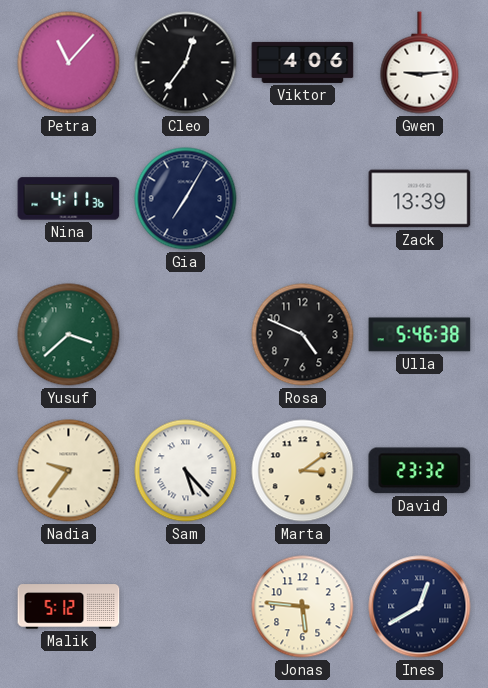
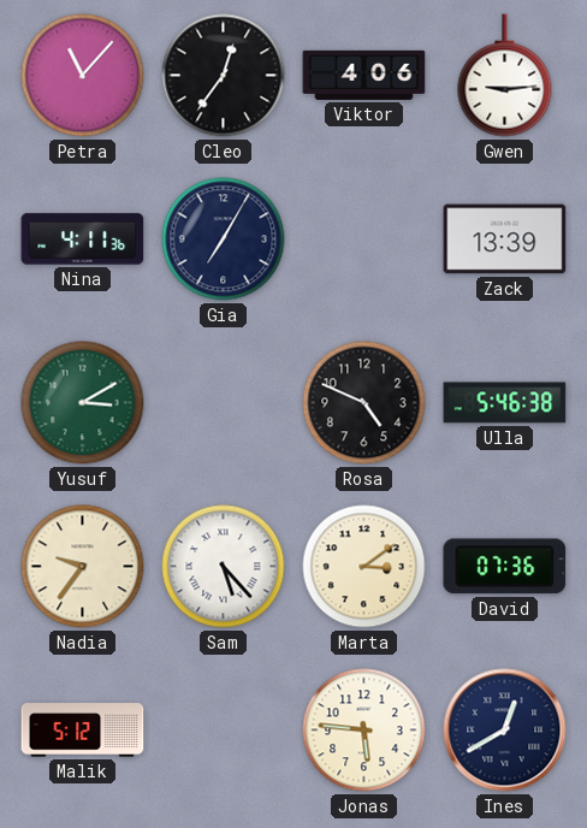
Yusuf: 3:38 -> 3:10
David: 23:32 -> 07:36
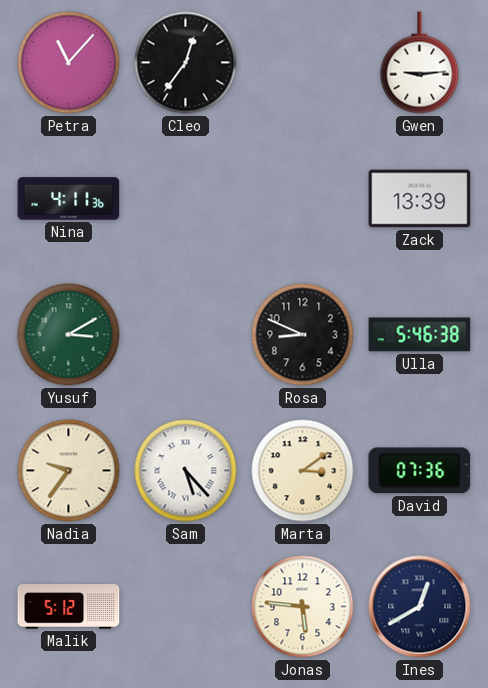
Viktor: 4:06 -> none
Gia: 7:05 -> none
Rosa: 4:49 -> 8:49
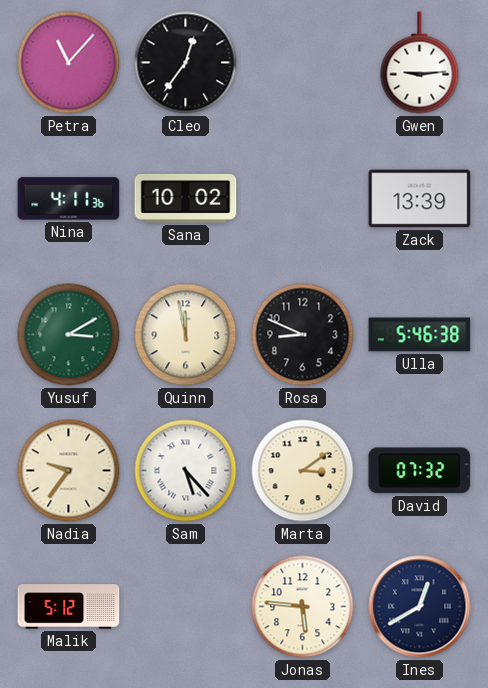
Sana: none -> 10:02
Quinn: none -> 11:58
David: 07:36 -> 07:32
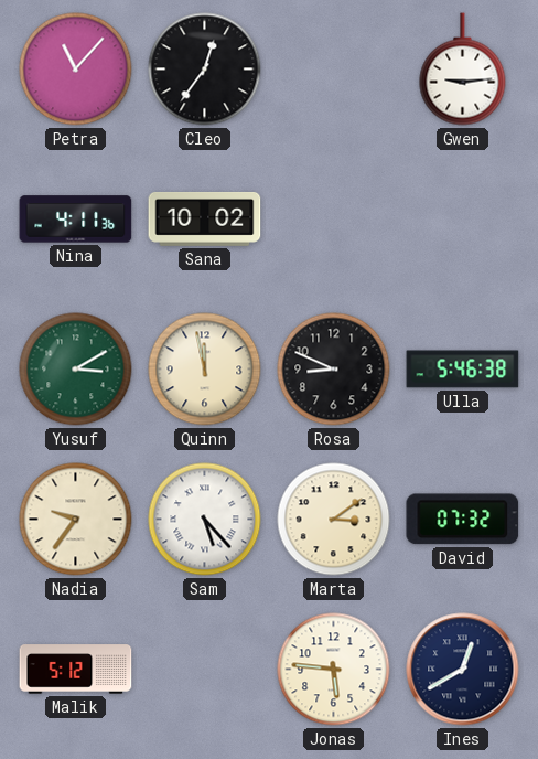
Zack: 13:39 -> none
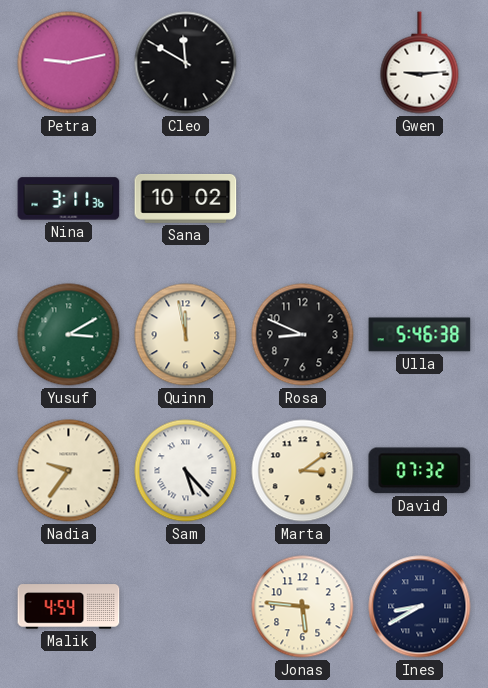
Petra: 11:07 -> 9:13
Cleo: 12:36 -> 11:50
Nina: 4:11 -> 3:11
Malik: 5:12 -> 4:54
Ines: 12:40 -> 8:40
